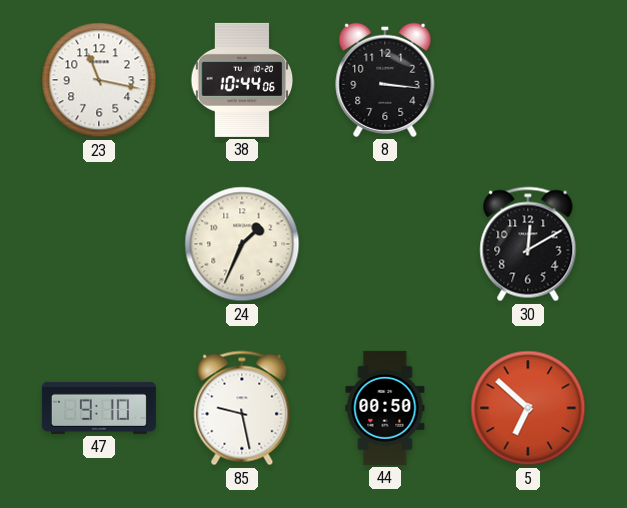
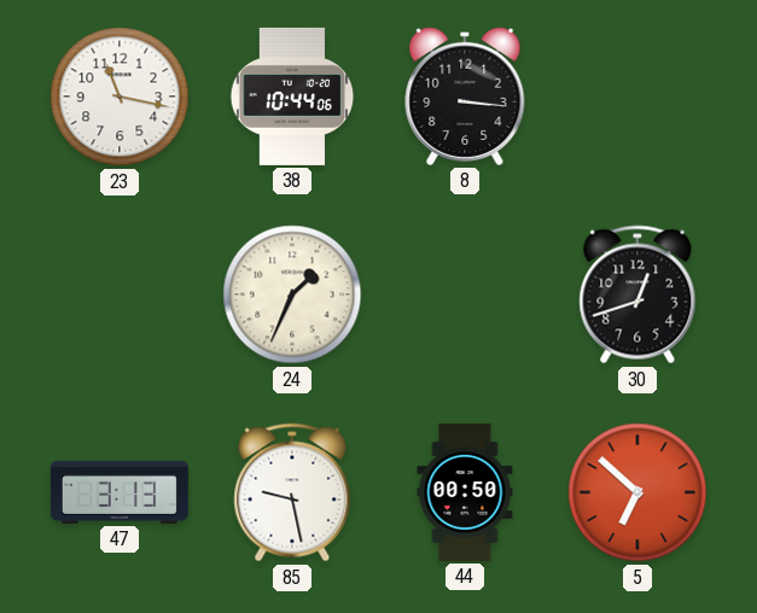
30: 12:10 -> 12:42
47: 9:10 -> 3:13
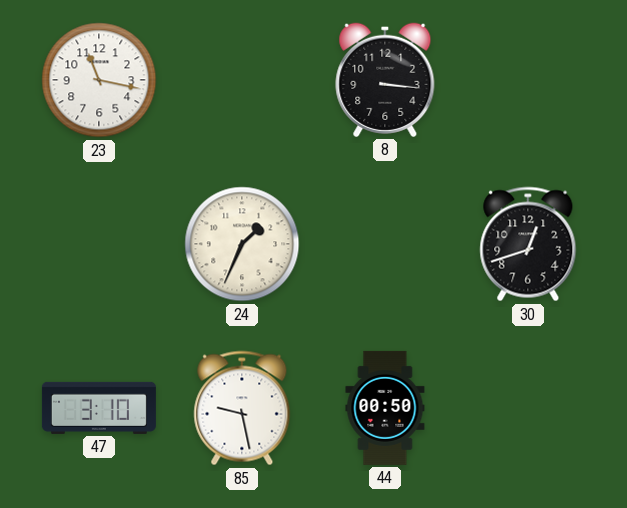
38: 10:44 -> none
47: 3:13 -> 3:10
5: 6:52 -> none
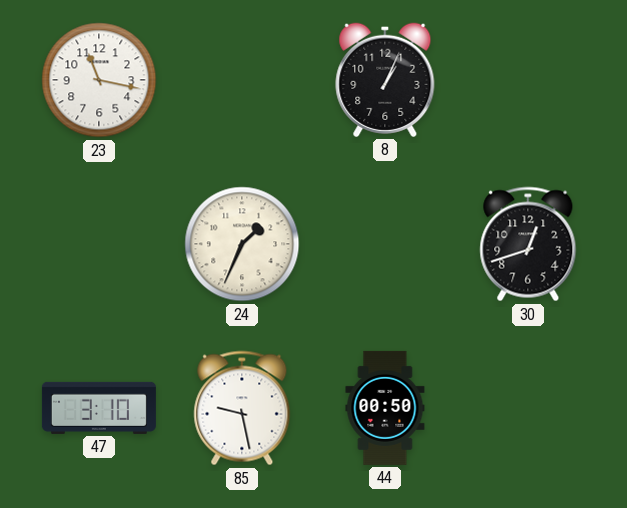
8: 3:16 -> 1:04
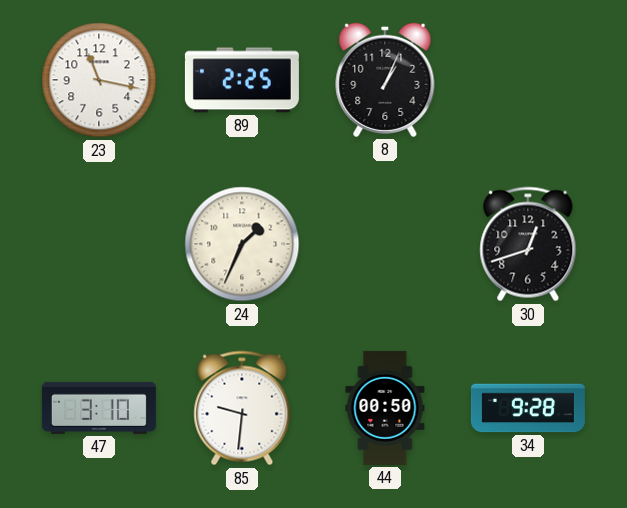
89: none -> 2:25
85: 9:28 -> 9:31
34: none -> 9:28
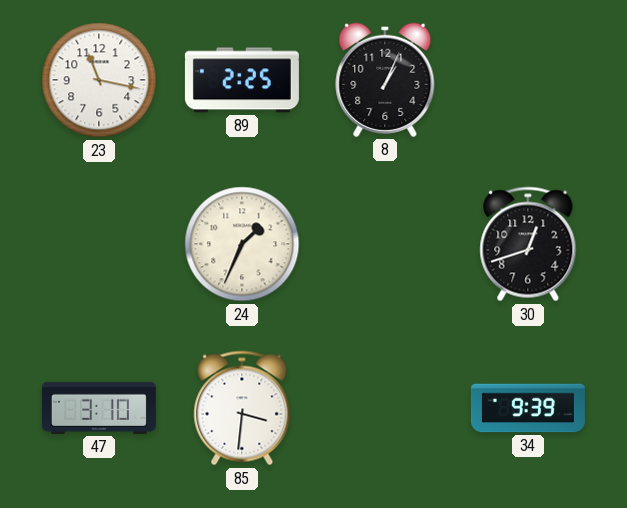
85: 9:31 -> 3:31
44: 00:50 -> none
34: 9:28 -> 9:39
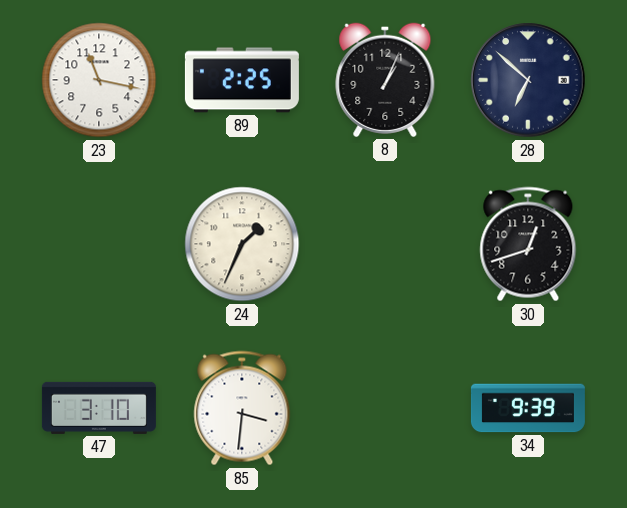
28: none -> 6:52
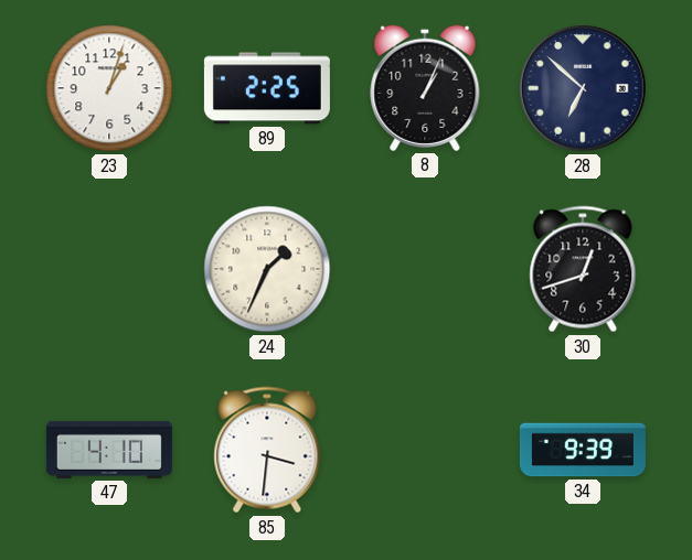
23: 11:17 -> 1:03
47: 3:10 -> 4:10
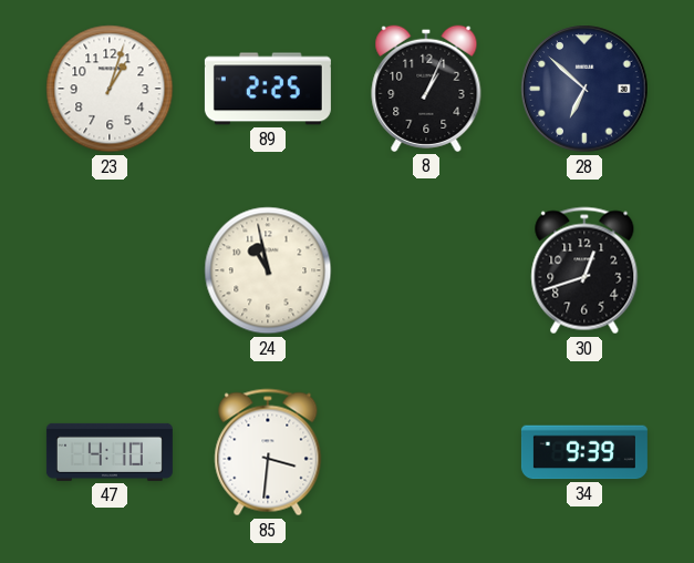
24: 1:34 -> 10:58
